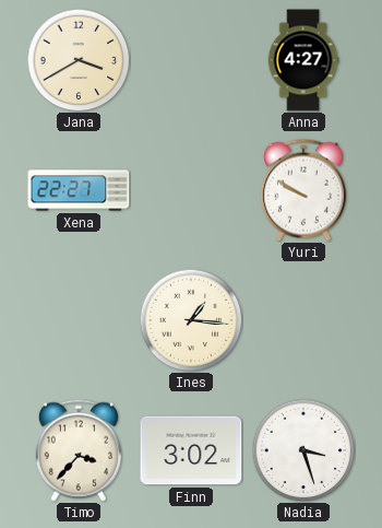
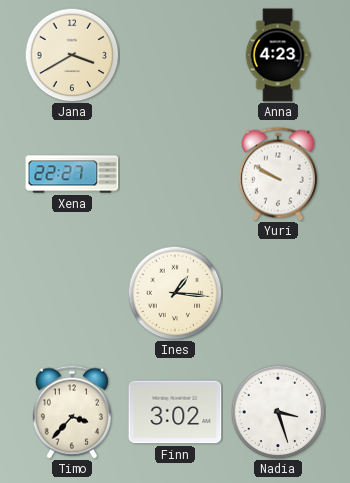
Anna: 4:27 -> 4:23
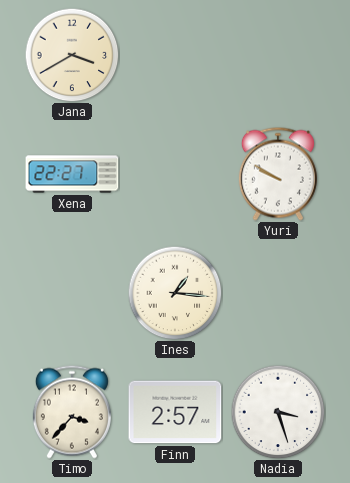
Anna: 4:23 -> none
Finn: 3:02 -> 2:57
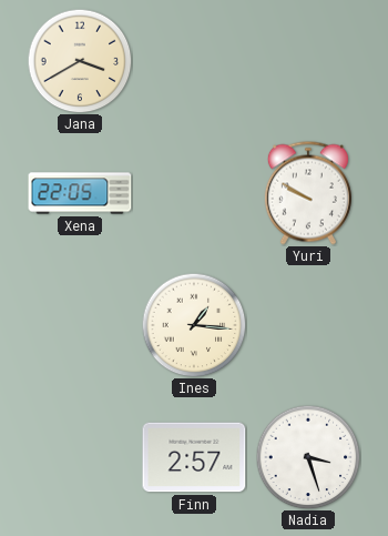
Xena: 22:27 -> 22:05
Timo: 3:37 -> none
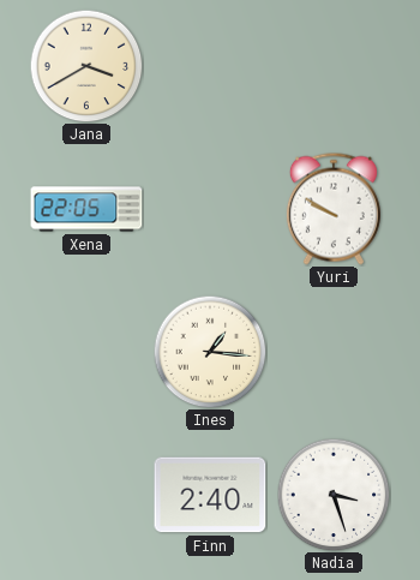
Finn: 2:57 -> 2:40
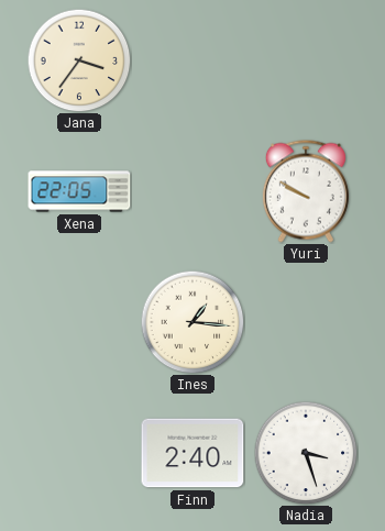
Jana: 3:40 -> 3:36
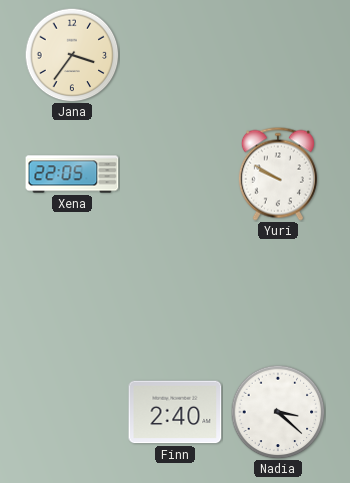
Ines: 1:16 -> none
Nadia: 3:27 -> 3:22
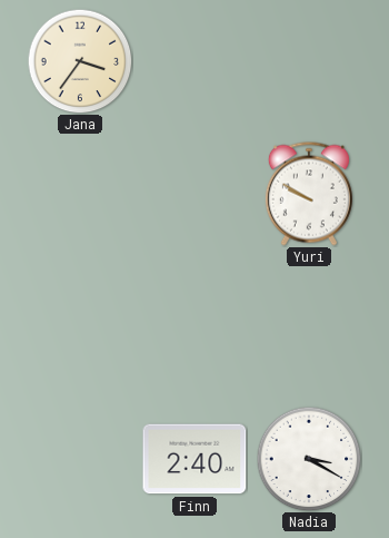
Xena: 22:05 -> none
Nadia: 3:22 -> 3:20
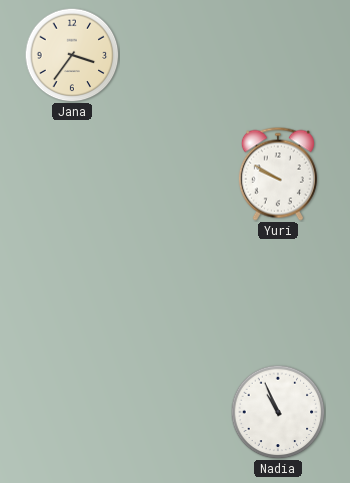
Finn: 2:40 -> none
Nadia: 3:20 -> 10:56
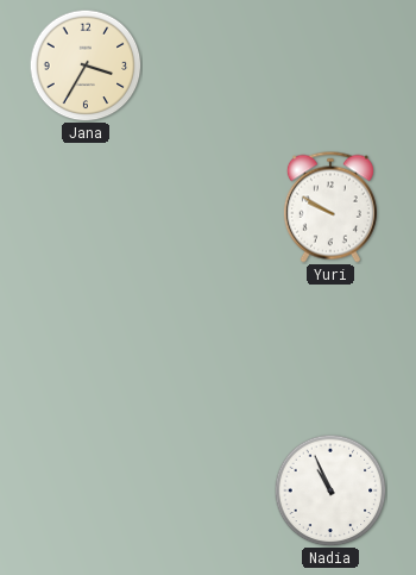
Jana: 3:36 -> 3:35
